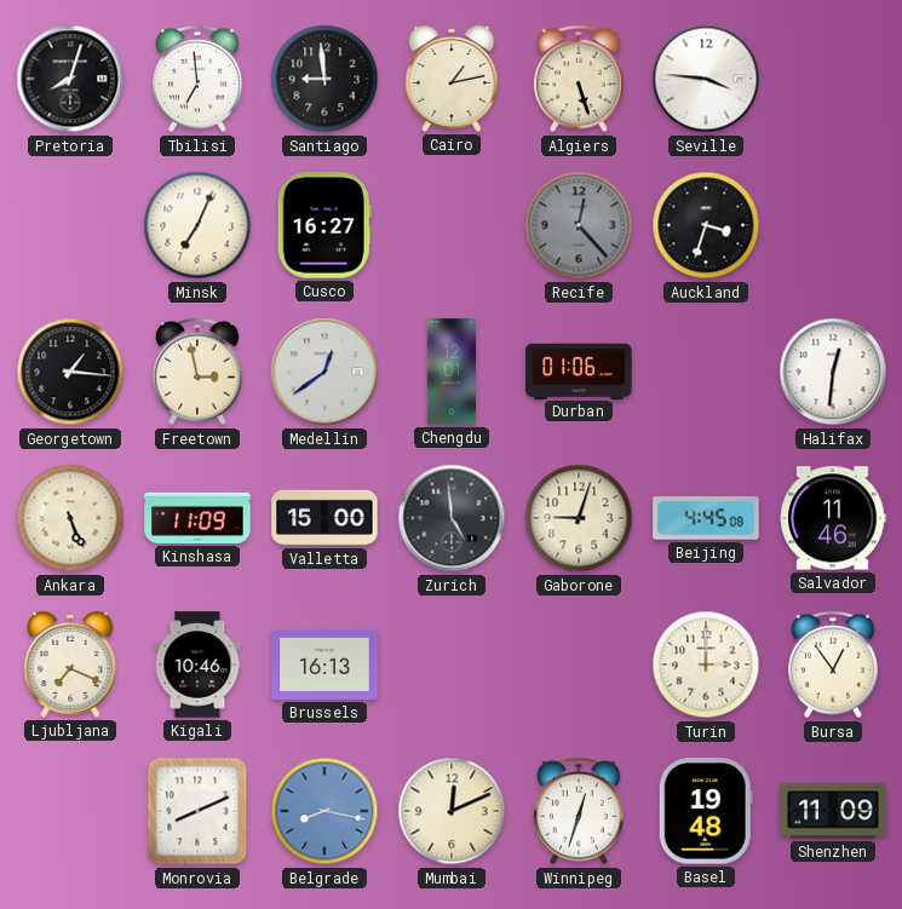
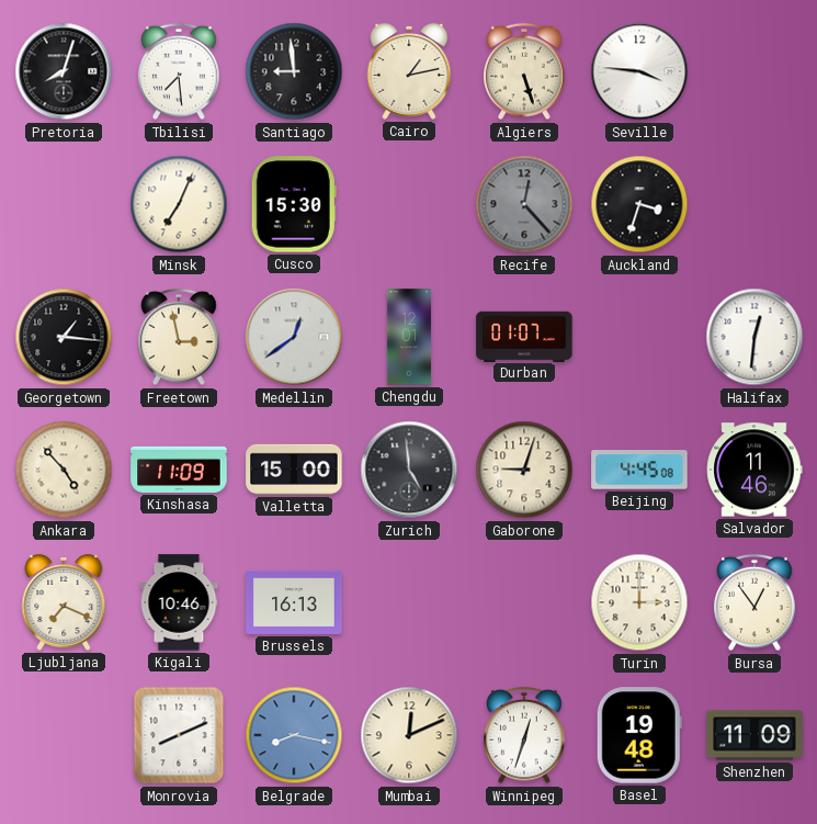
Tbilisi: 6:59 -> 7:29
Cusco: 16:27 -> 15:30
Durban: 01:06 -> 01:07
Ankara: 5:26 -> 4:53
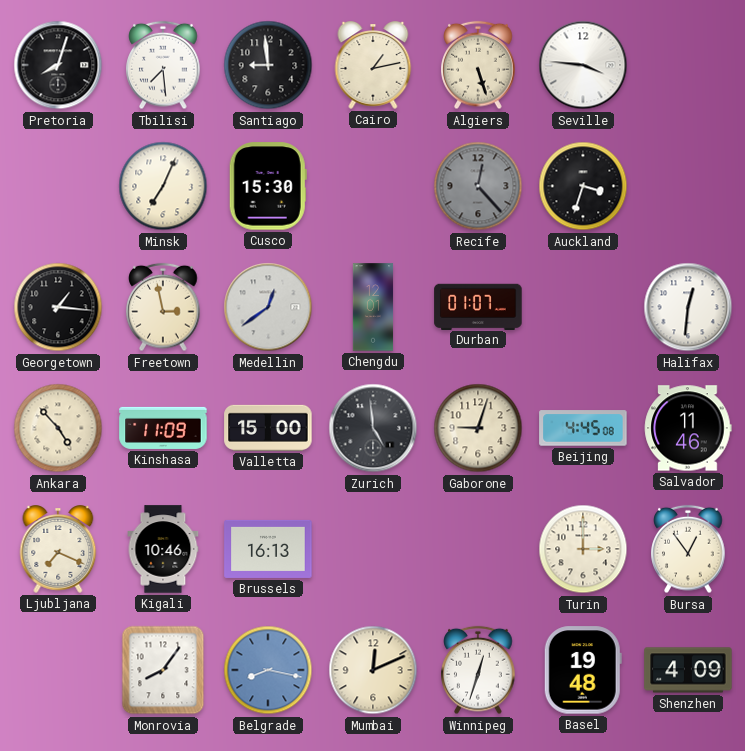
Monrovia: 8:11 -> 8:06
Shenzhen: 11:09 -> 4:09
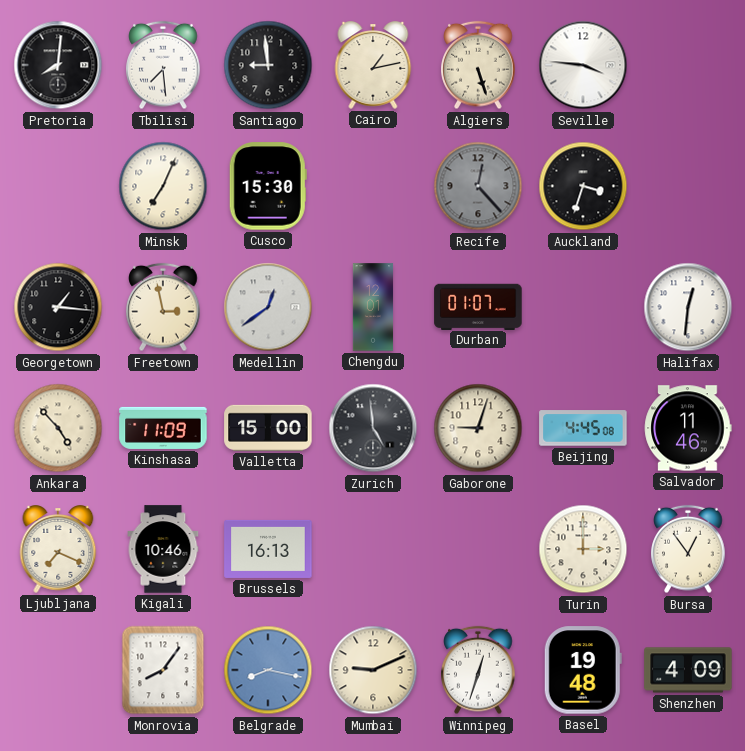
Pretoria: 8:03 -> 8:01
Mumbai: 12:11 -> 9:11
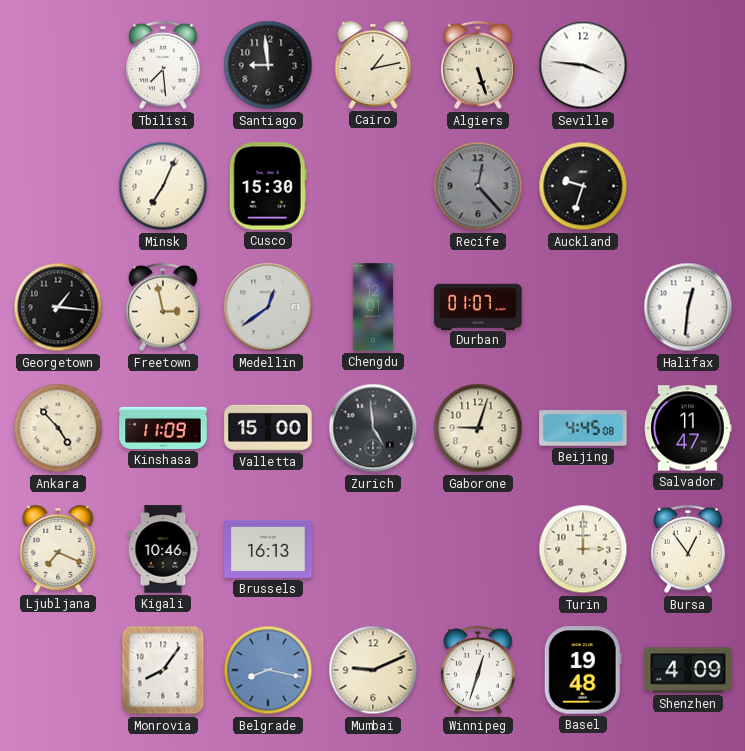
Pretoria: 8:01 -> none
Auckland: 3:33 -> 9:33
Salvador: 11:46 -> 11:47
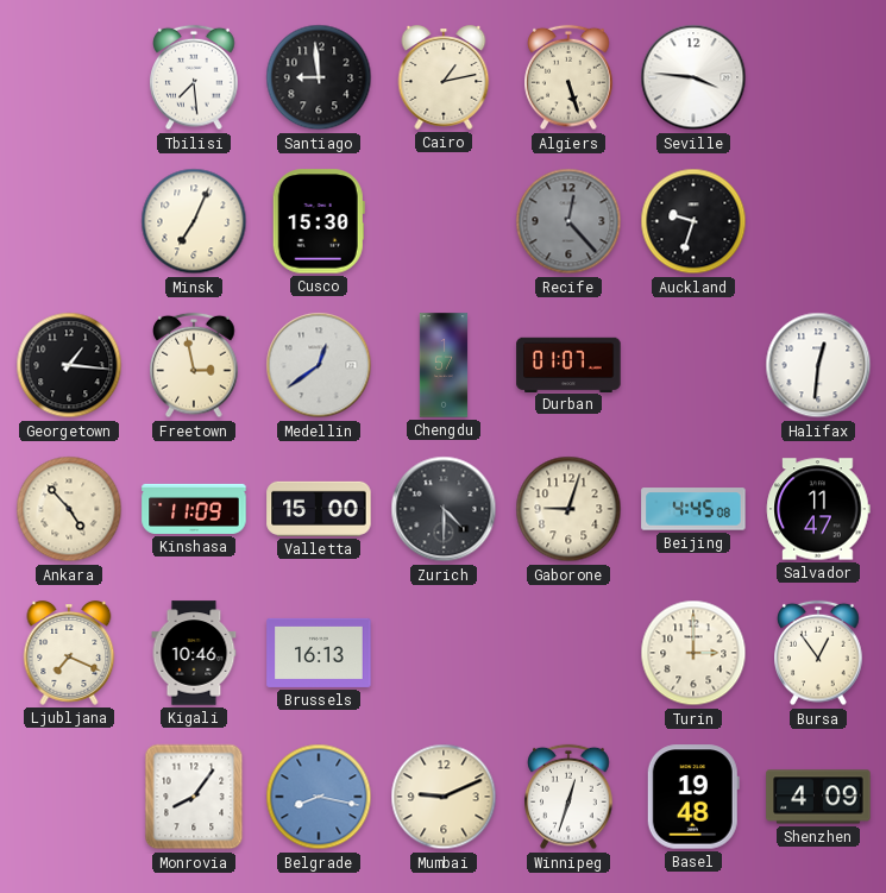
Chengdu: 12:01 -> 1:57
Zurich: 4:59 -> 4:30
